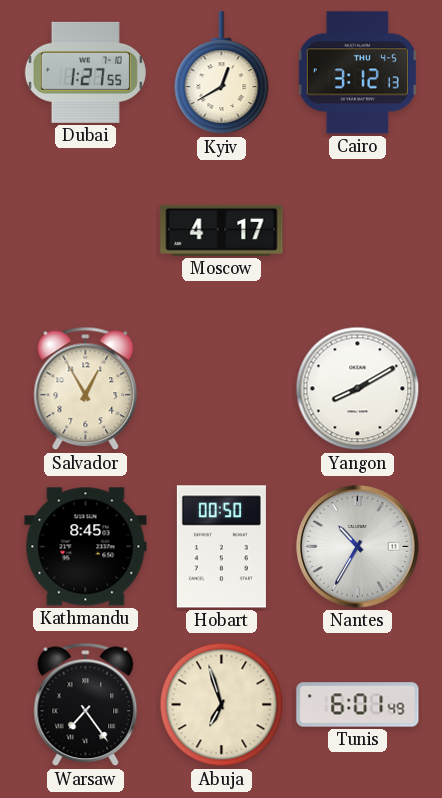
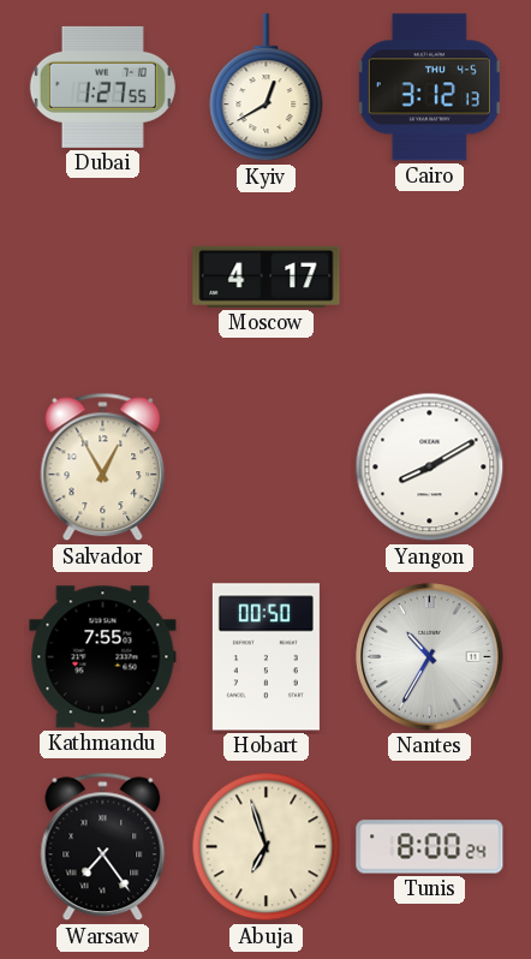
Kathmandu: 8:45 -> 7:55
Tunis: 6:01 -> 8:00
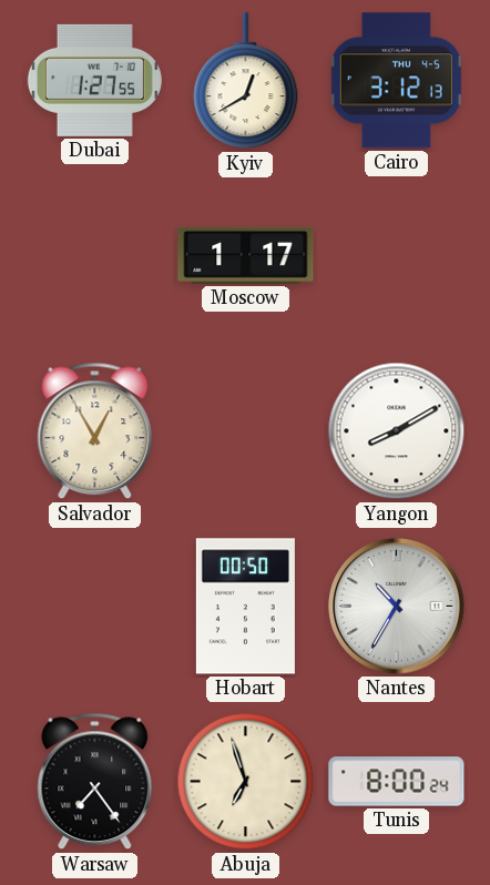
Moscow: 4:17 -> 1:17
Kathmandu: 7:55 -> none
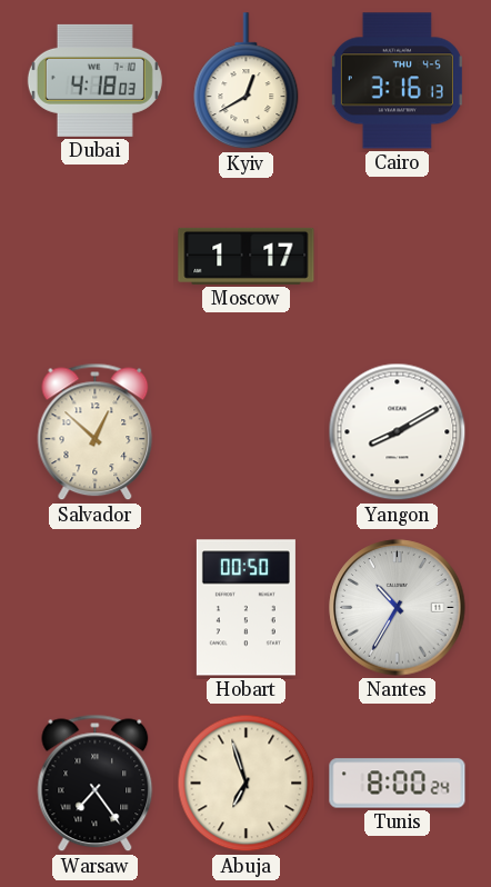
Dubai: 1:27 -> 4:18
Cairo: 3:12 -> 3:16
Salvador: 12:55 -> 12:52
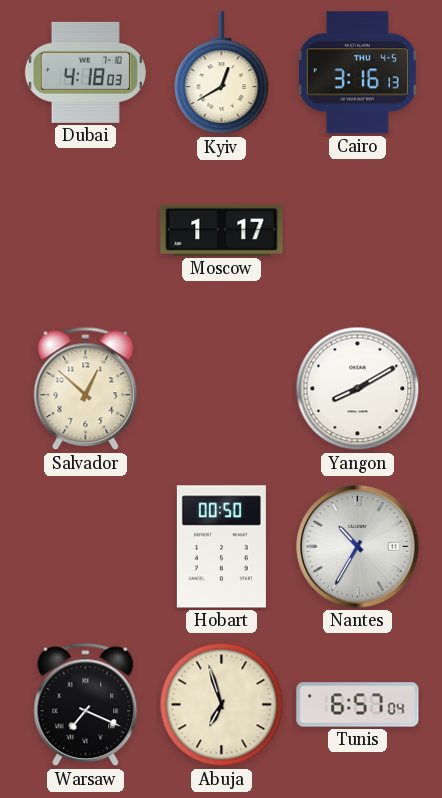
Warsaw: 7:24 -> 7:19
Tunis: 8:00 -> 6:57
